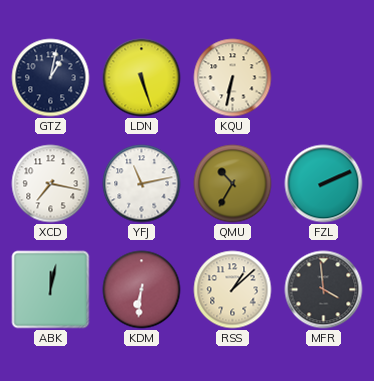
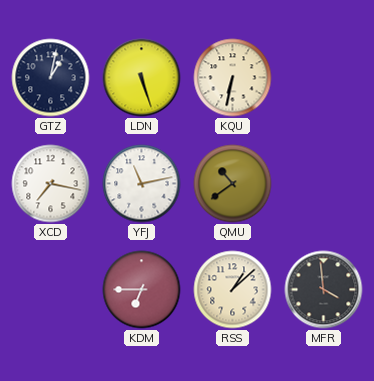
QMU: 10:35 -> 10:39
FZL: 2:11 -> none
ABK: 12:02 -> none
KDM: 6:31 -> 6:45
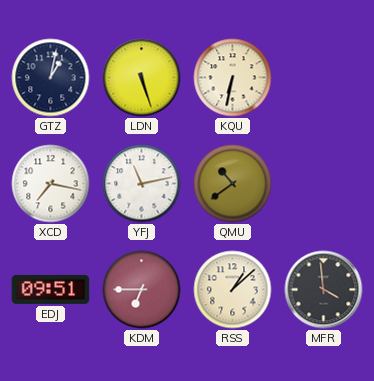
EDJ: none -> 09:51
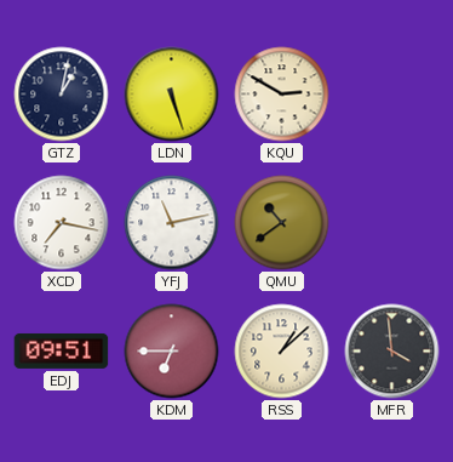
KQU: 6:32 -> 2:50
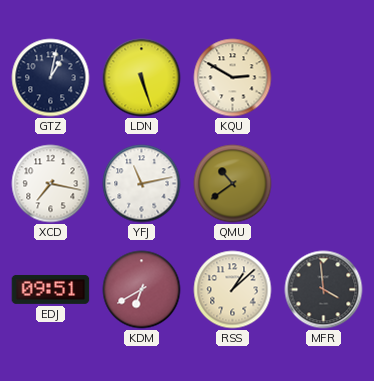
KDM: 6:45 -> 6:40
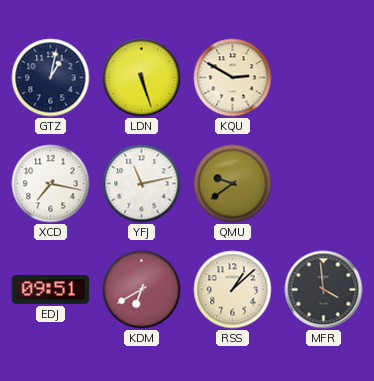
QMU: 10:39 -> 9:39
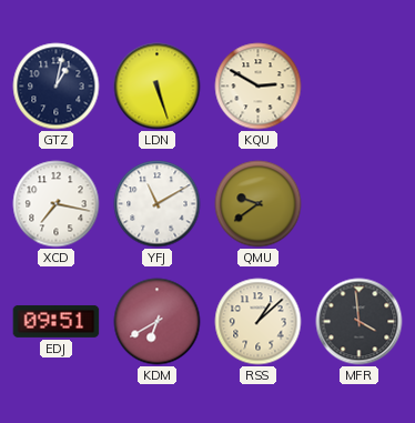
YFJ: 11:13 -> 11:10
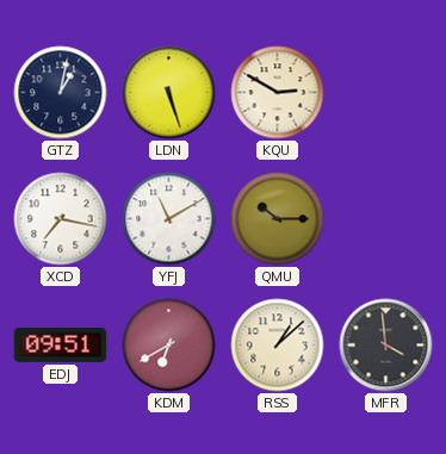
QMU: 9:39 -> 10:15
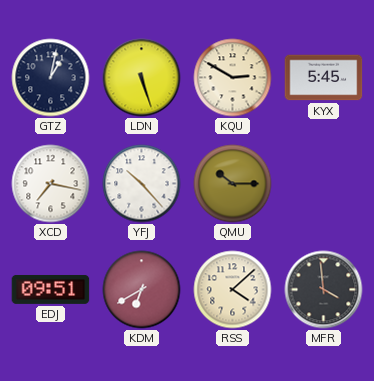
KYX: none -> 5:45
YFJ: 11:10 -> 10:23
RSS: 1:08 -> 4:08
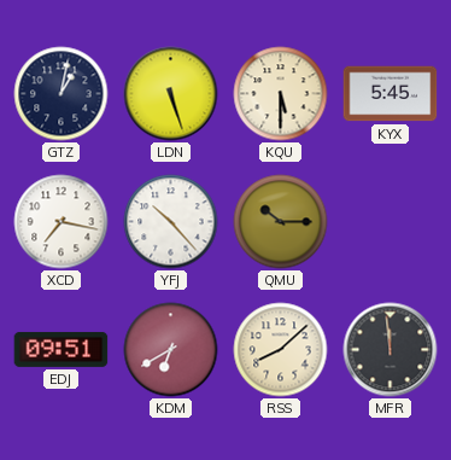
KQU: 2:50 -> 5:30
RSS: 4:08 -> 8:08
MFR: 3:59 -> 11:59
